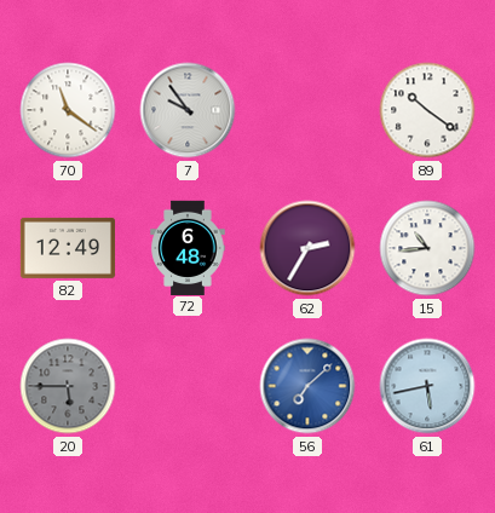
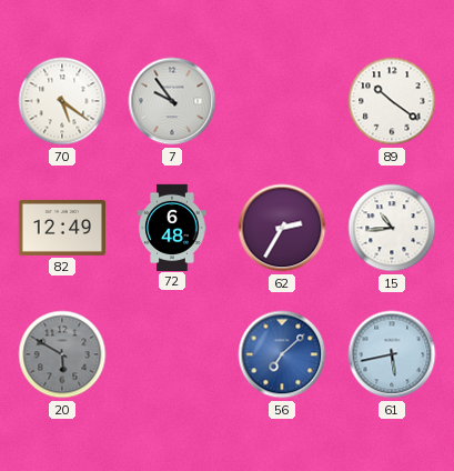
70: 11:21 -> 5:21
20: 5:45 -> 5:50
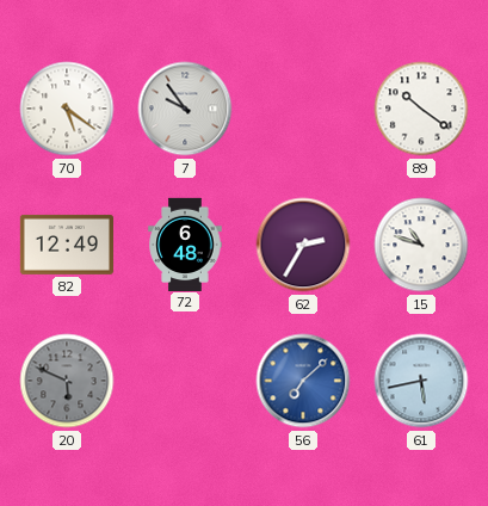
15: 10:44 -> 10:48
20: 5:50 -> 5:49
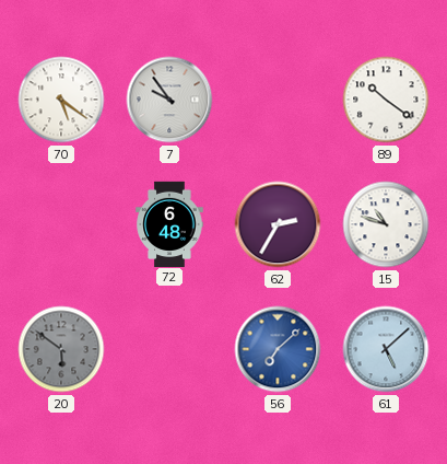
82: 12:49 -> none
20: 5:49 -> 5:51
61: 5:43 -> 5:08
